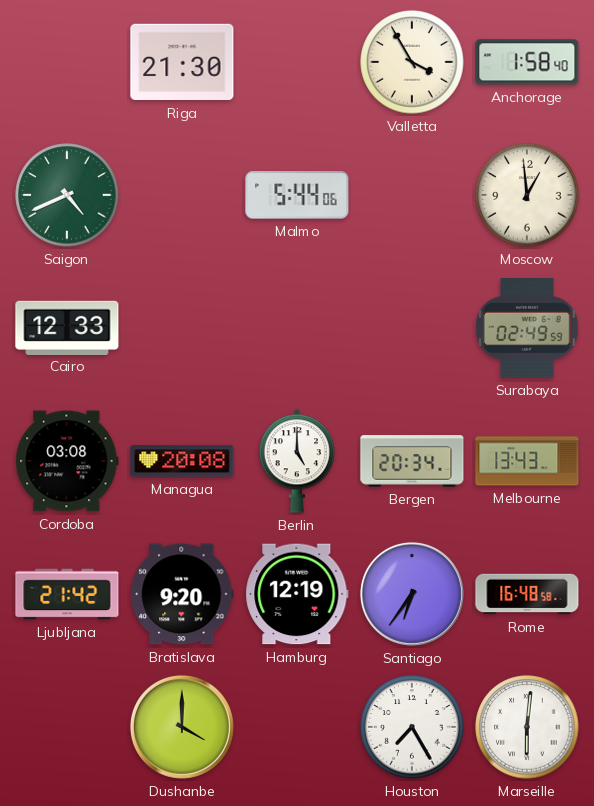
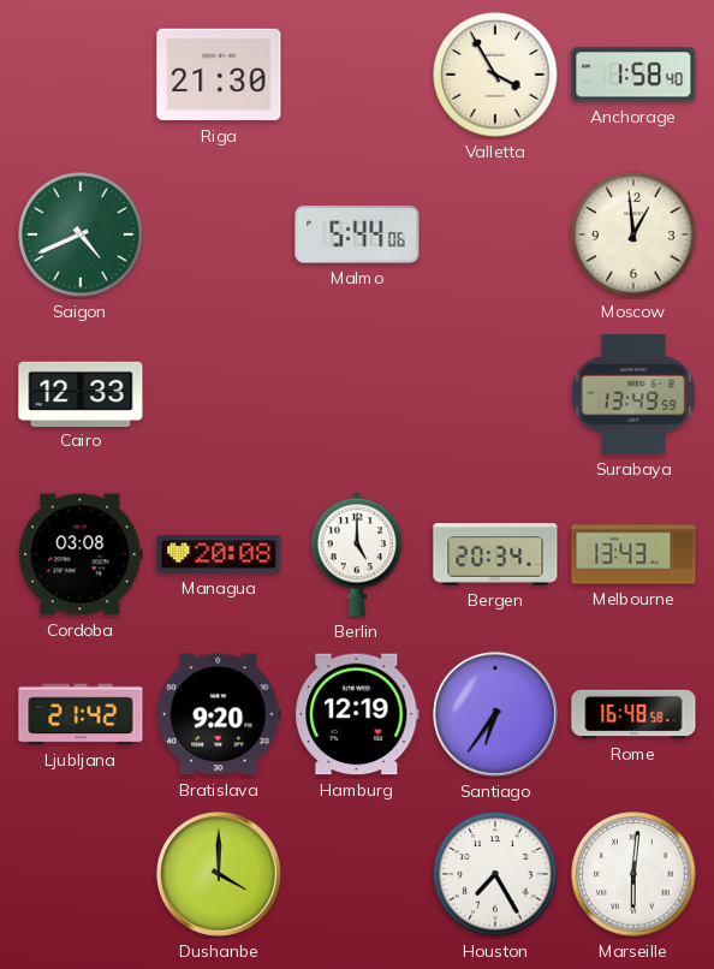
Surabaya: 02:49 -> 13:49
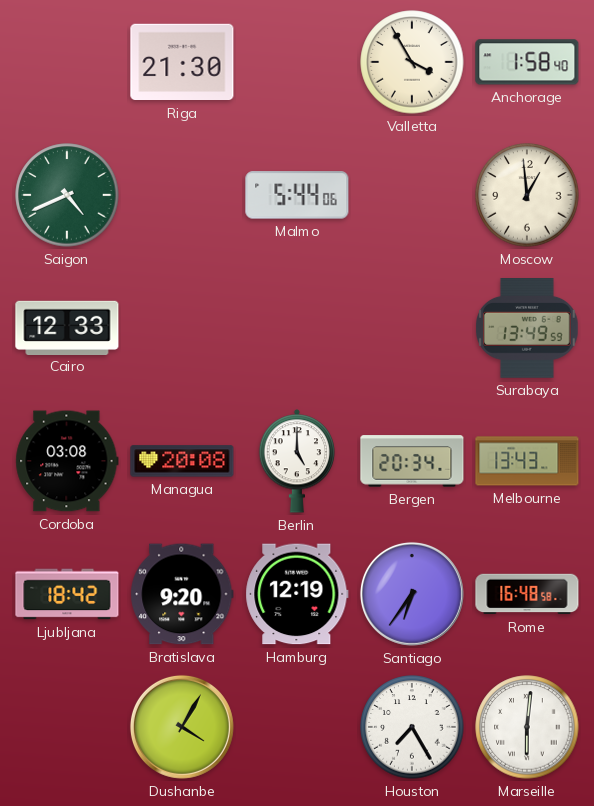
Ljubljana: 21:42 -> 18:42
Dushanbe: 4:00 -> 4:05
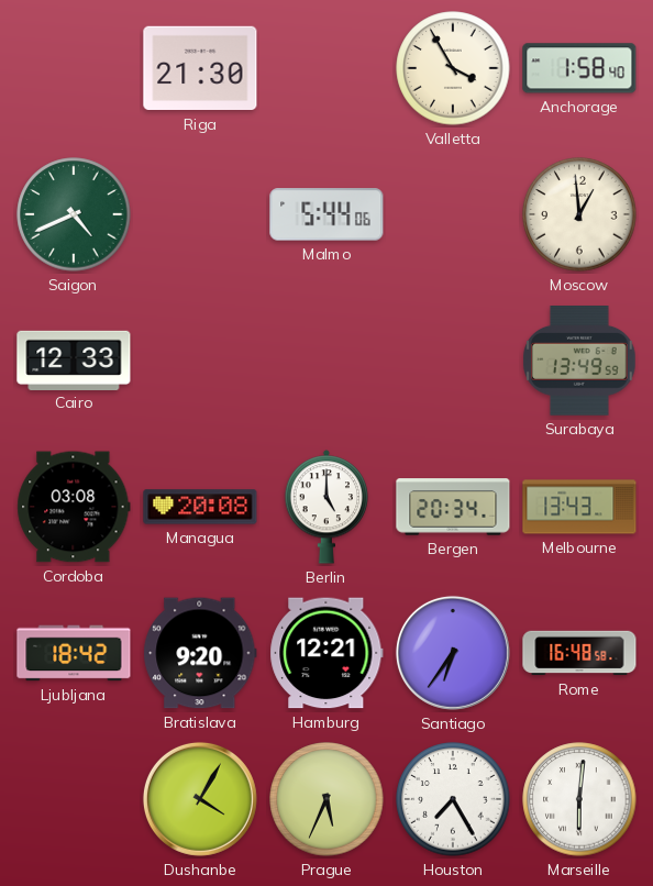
Hamburg: 12:19 -> 12:21
Prague: none -> 5:34
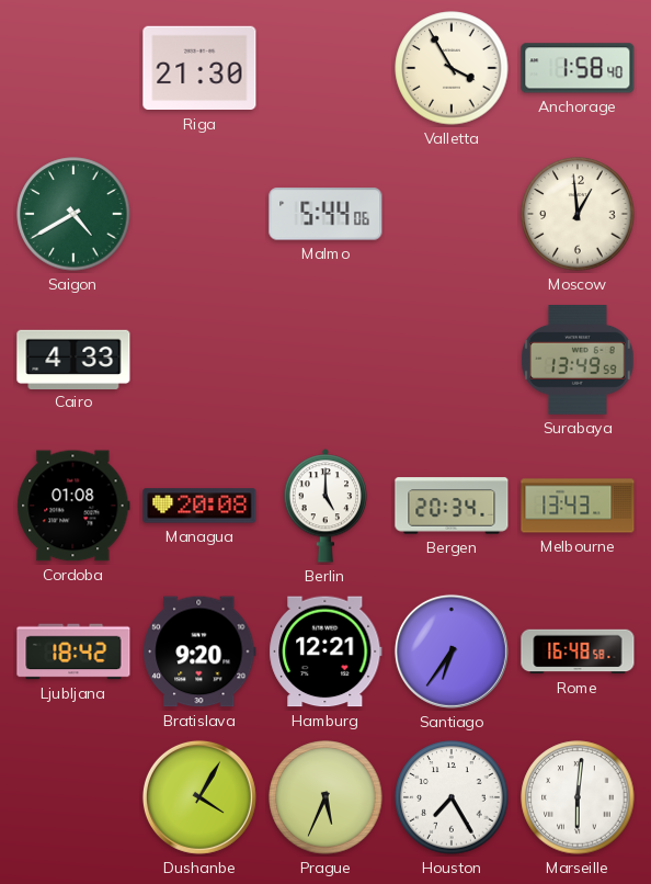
Saigon: 4:41 -> 4:40
Cairo: 12:33 -> 4:33
Cordoba: 03:08 -> 01:08
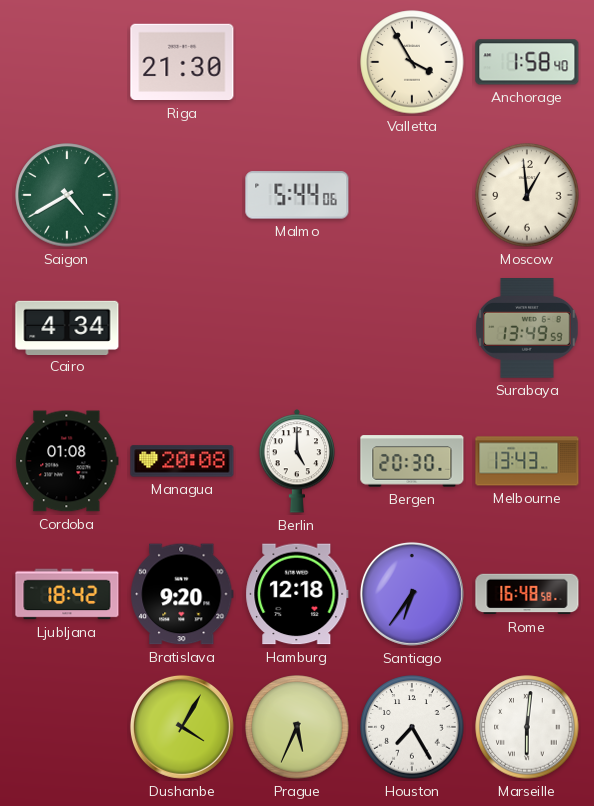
Cairo: 4:33 -> 4:34
Bergen: 20:34 -> 20:30
Hamburg: 12:21 -> 12:18
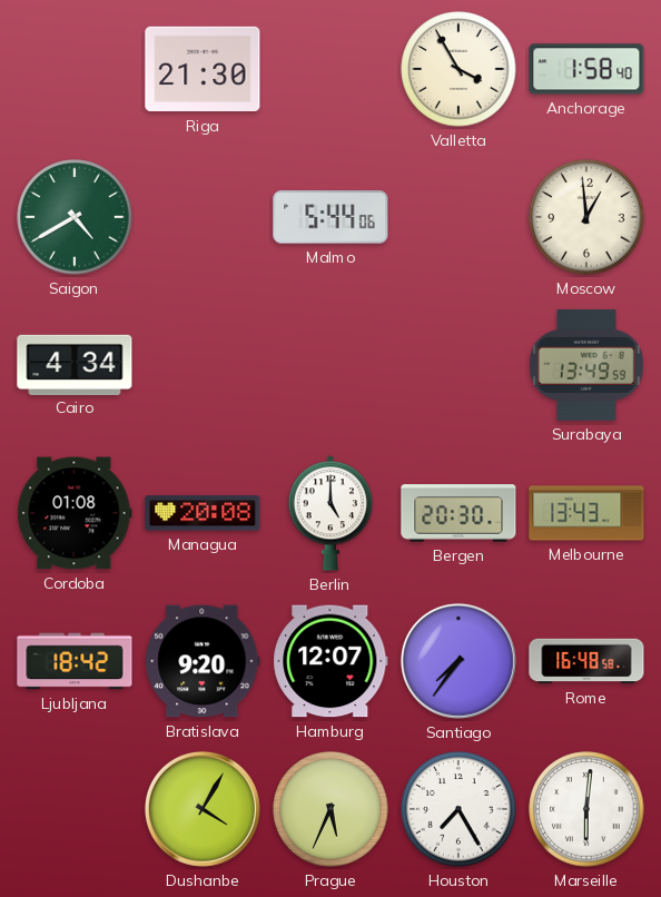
Hamburg: 12:18 -> 12:07
Santiago: 6:36 -> 7:36
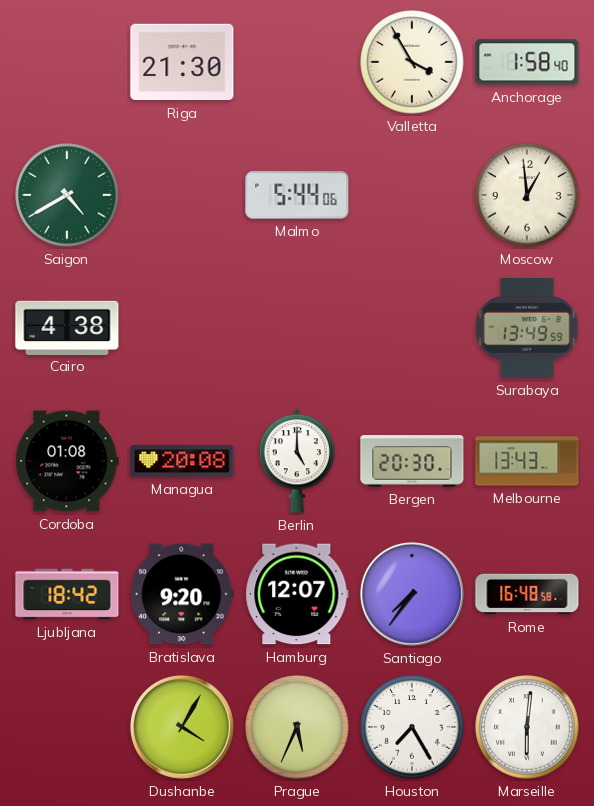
Cairo: 4:34 -> 4:38
